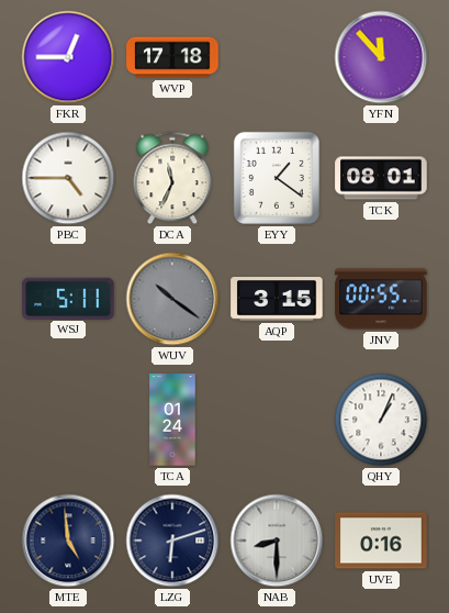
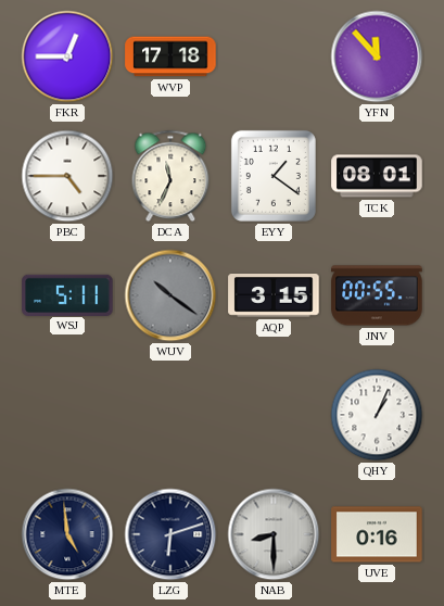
TCA: 01:24 -> none
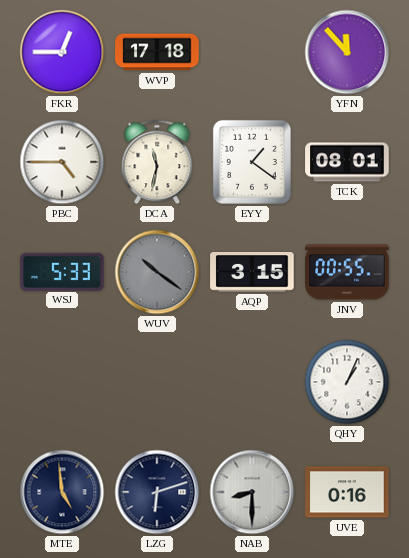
DCA: 11:34 -> 11:32
WSJ: 5:11 -> 5:33
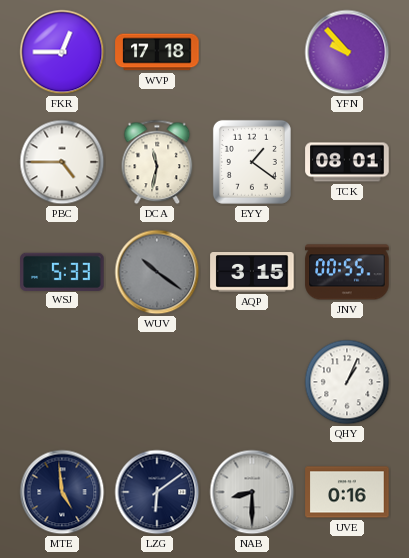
YFN: 11:53 -> 9:53
LZG: 6:12 -> 6:09
